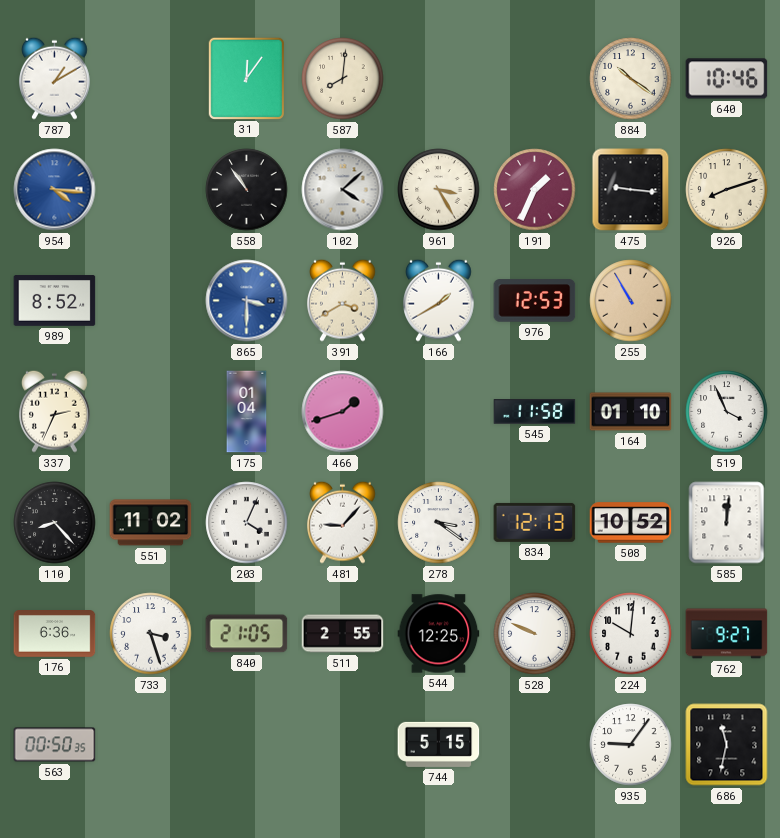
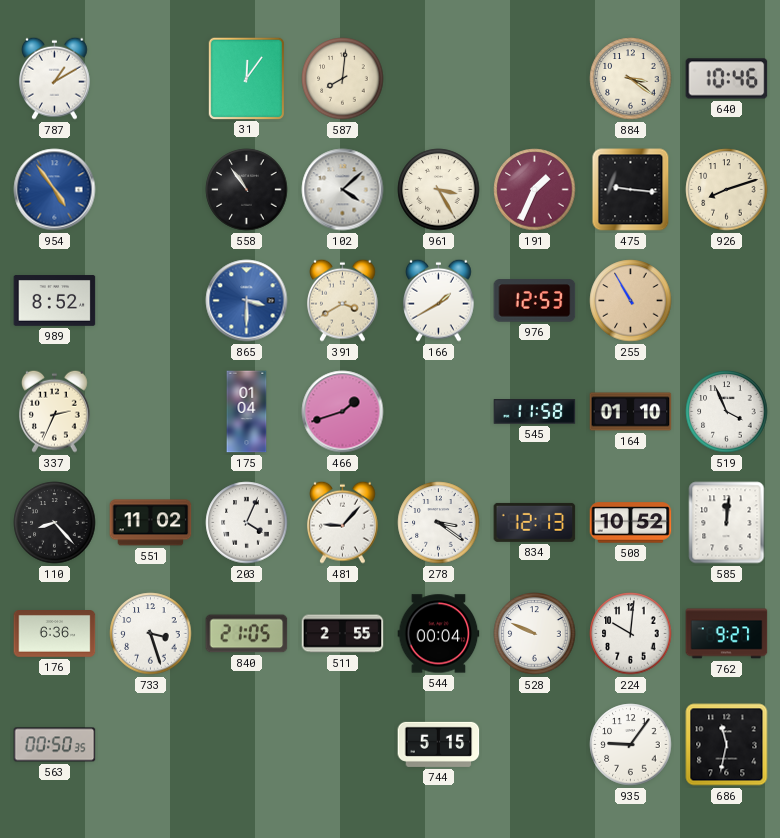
884: 10:21 -> 3:21
954: 4:16 -> 4:54
544: 12:25 -> 00:04
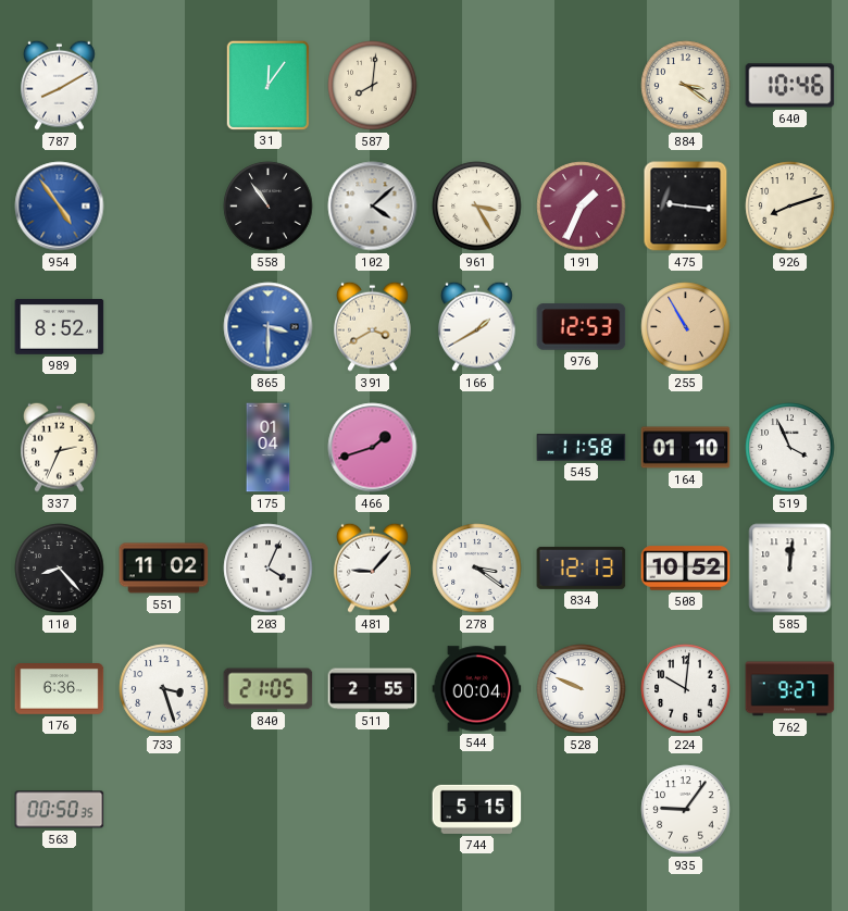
787: 1:10 -> 8:10
686: 11:32 -> none
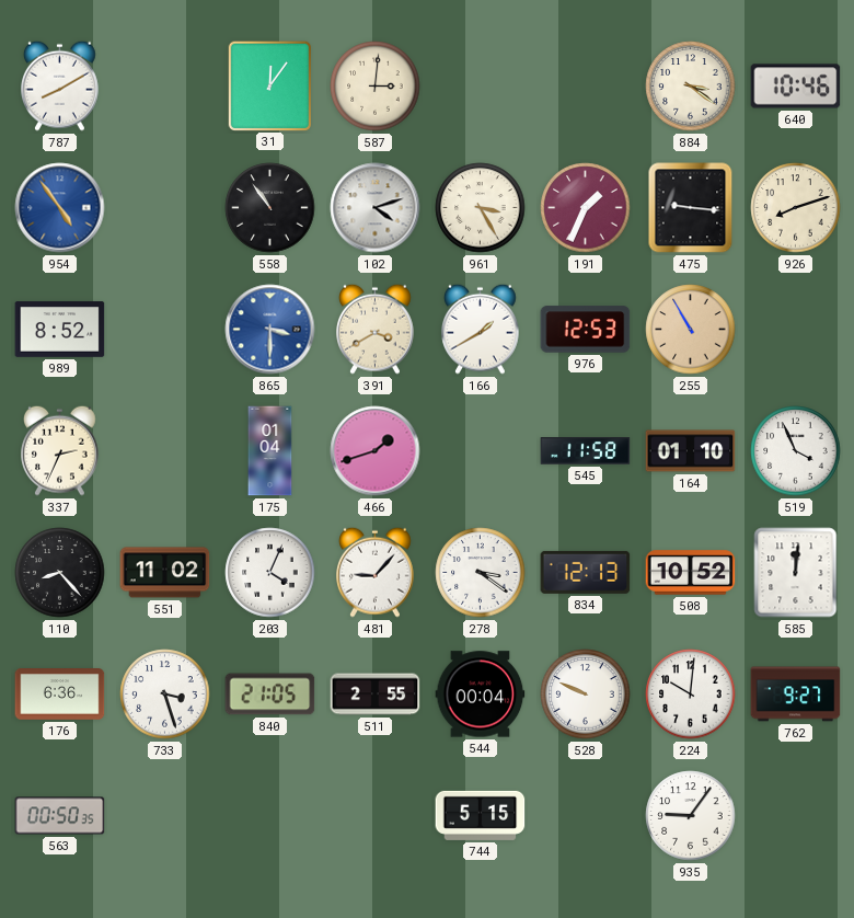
587: 8:01 -> 3:01
102: 4:08 -> 4:12
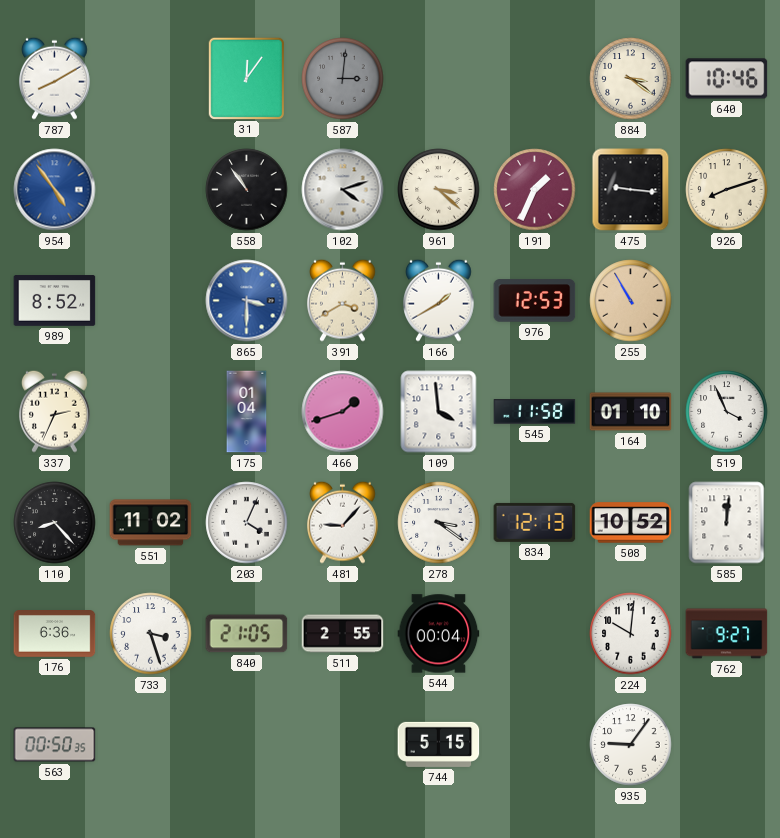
587 dial: cream -> grey
961: 3:25 -> 3:22
109: none -> 3:59
528: 9:49 -> none
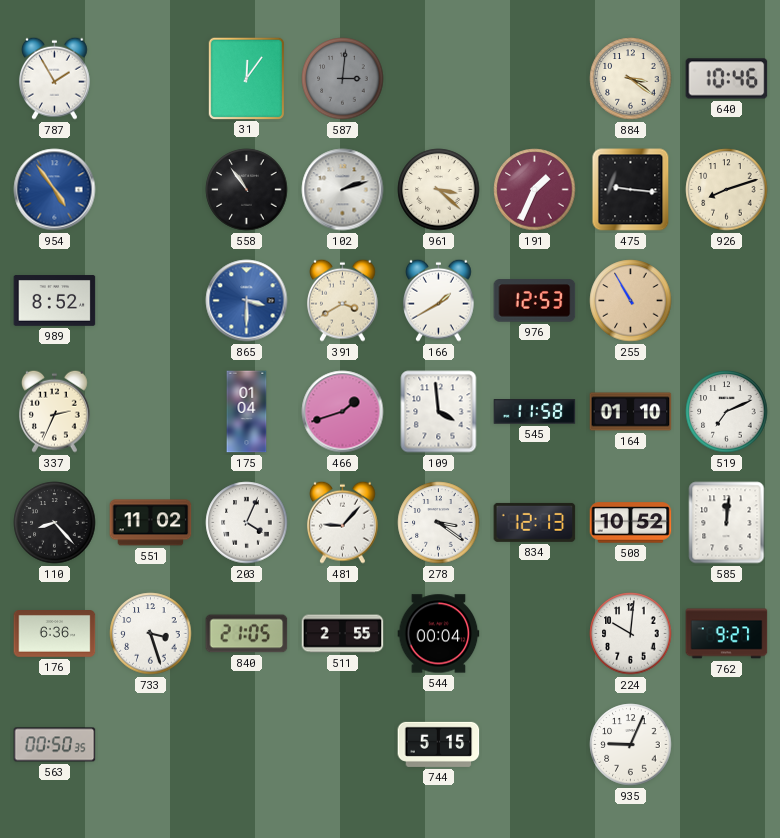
787: 8:10 -> 1:55
102: 4:12 -> 2:12
519: 3:56 -> 7:11
935: 9:06 -> 9:04
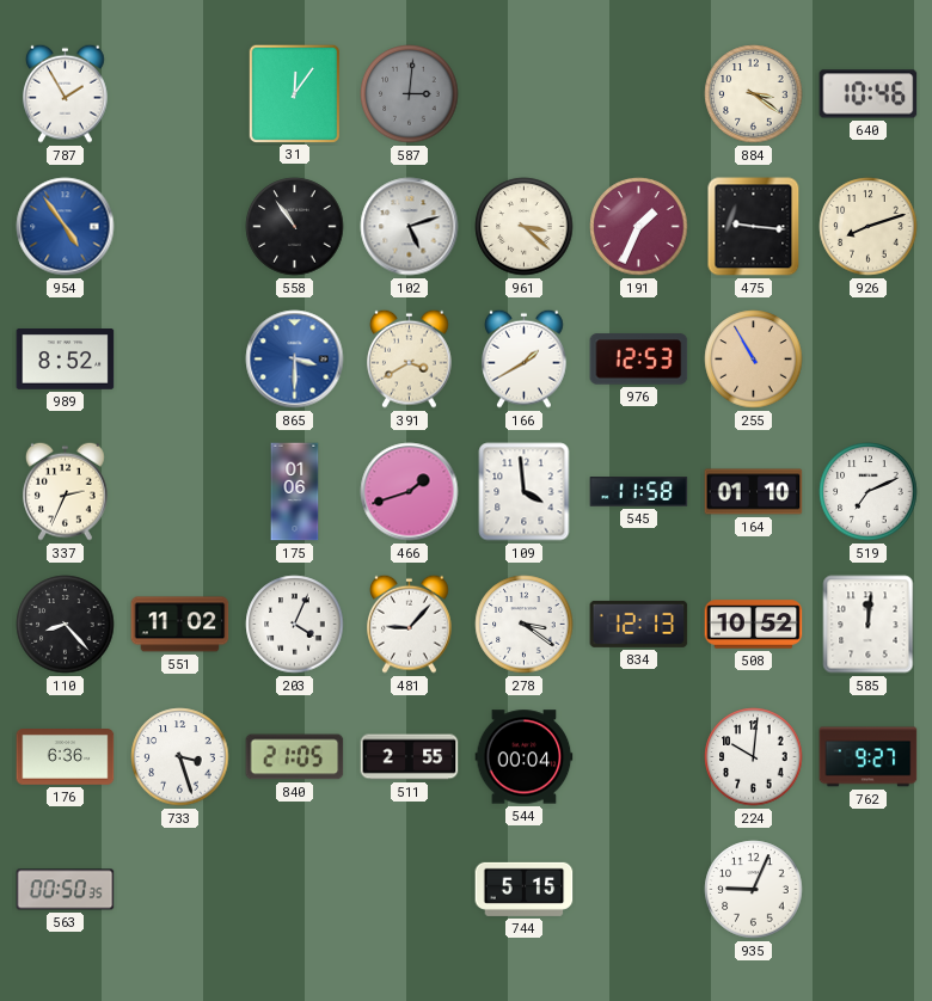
102: 2:12 -> 5:12
175: 01:04 -> 01:06
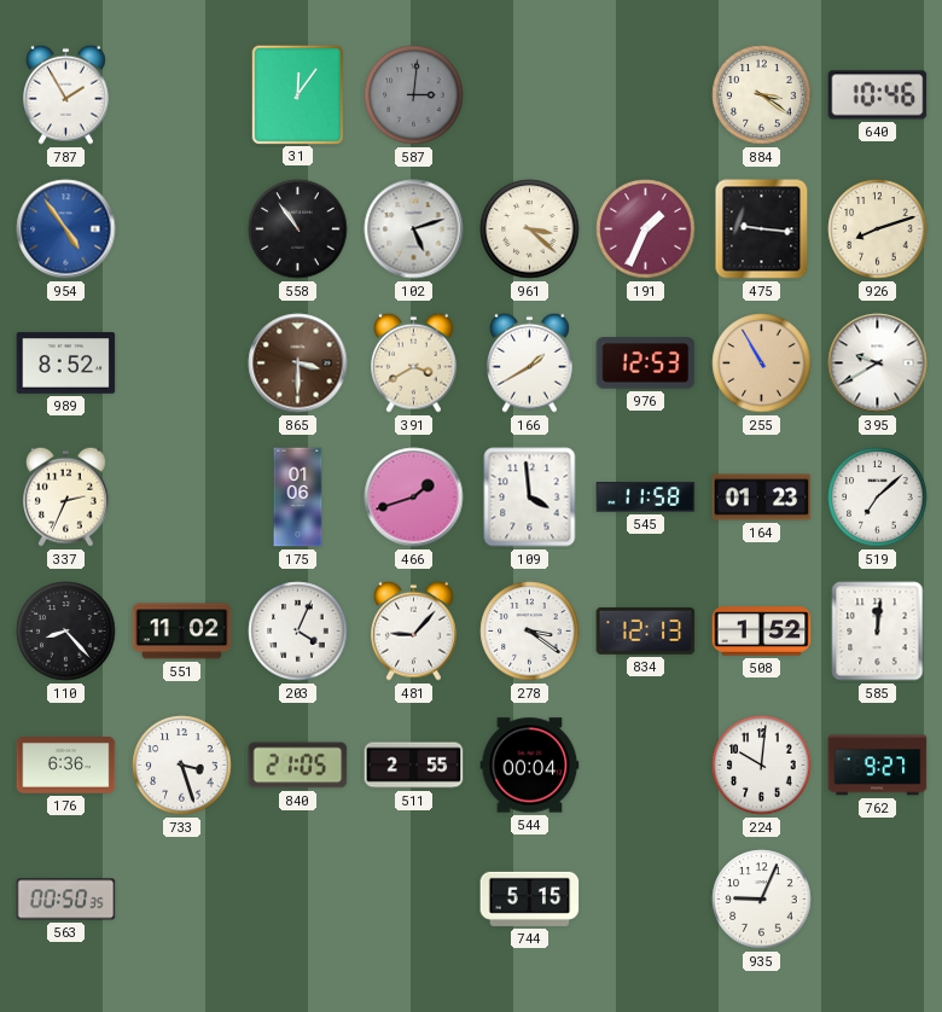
865 dial: blue -> brown
395: none -> 9:40
164: 01:10 -> 01:23
519: 7:11 -> 7:08
508: 10:52 -> 1:52
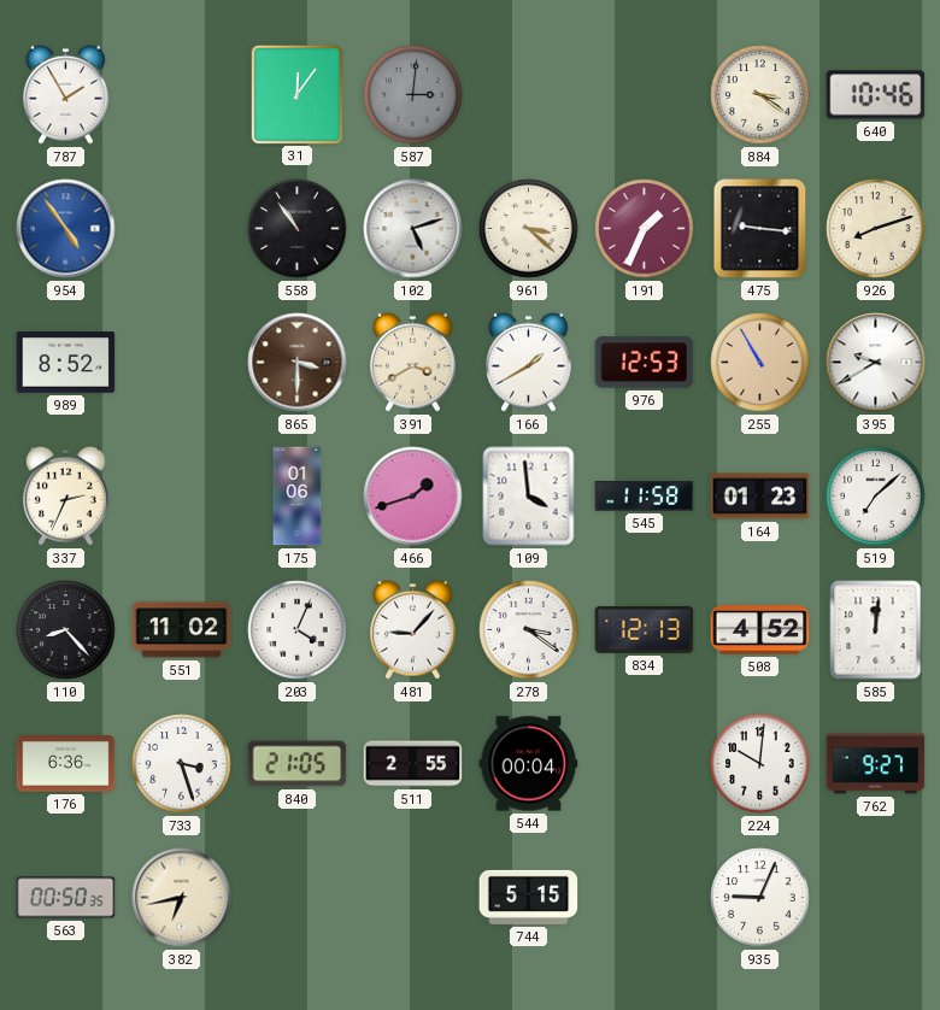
508: 1:52 -> 4:52
382: none -> 6:43
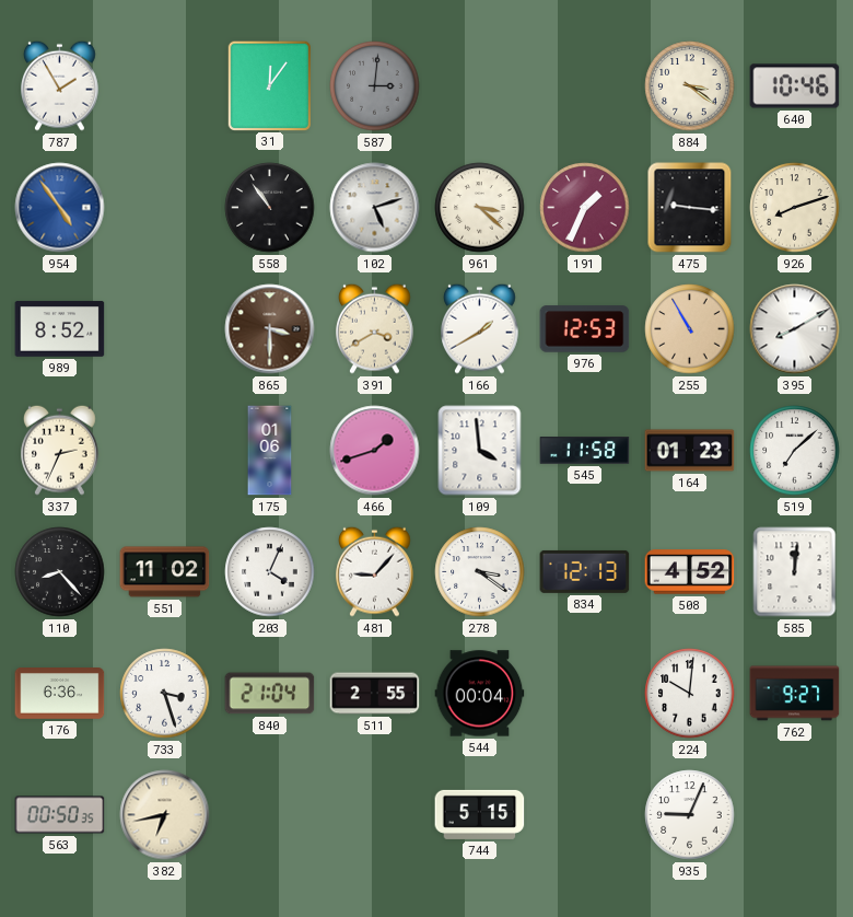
395: 9:40 -> 8:10
840: 21:05 -> 21:04
